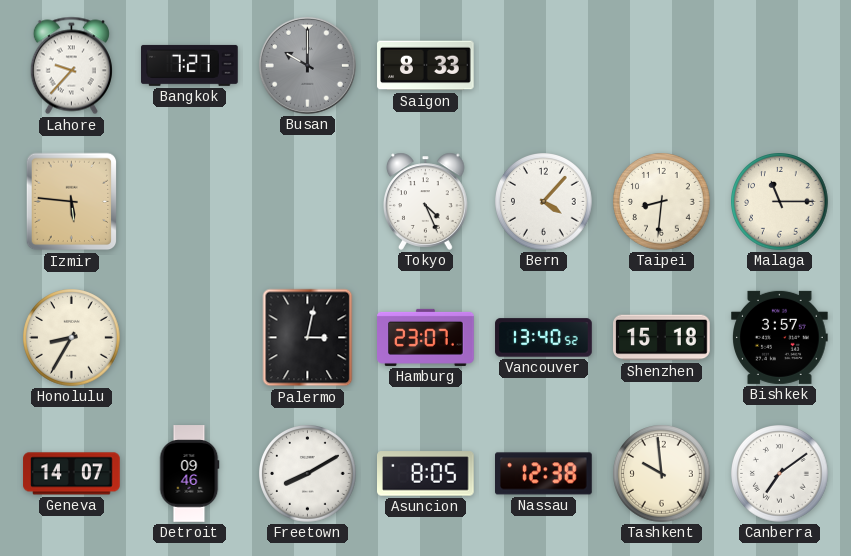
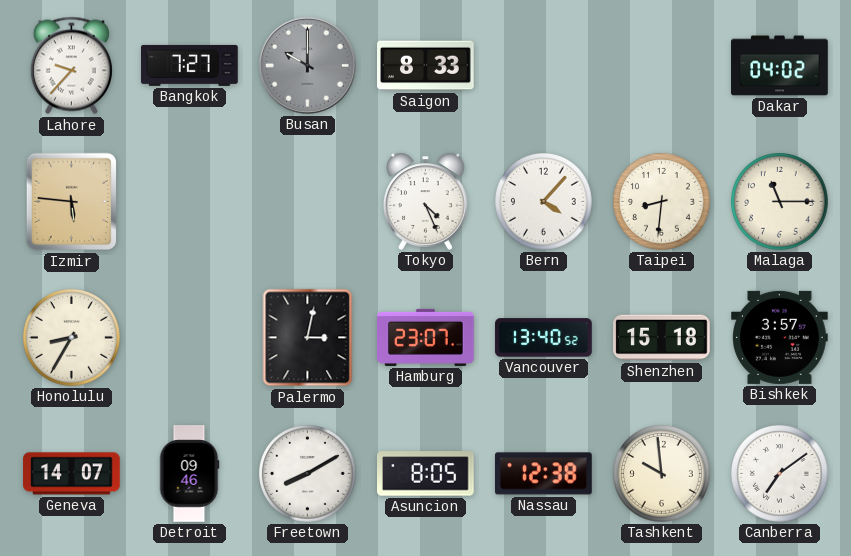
Dakar: none -> 04:02
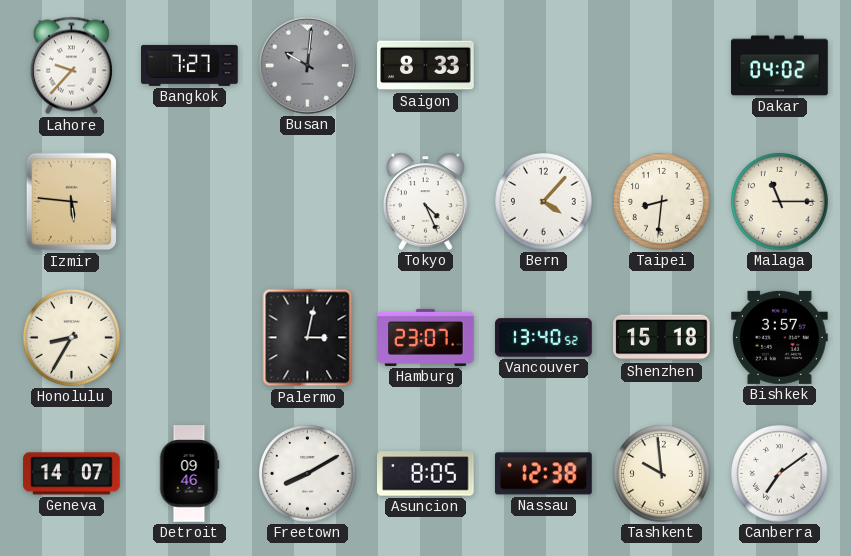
Busan: 10:00 -> 10:01
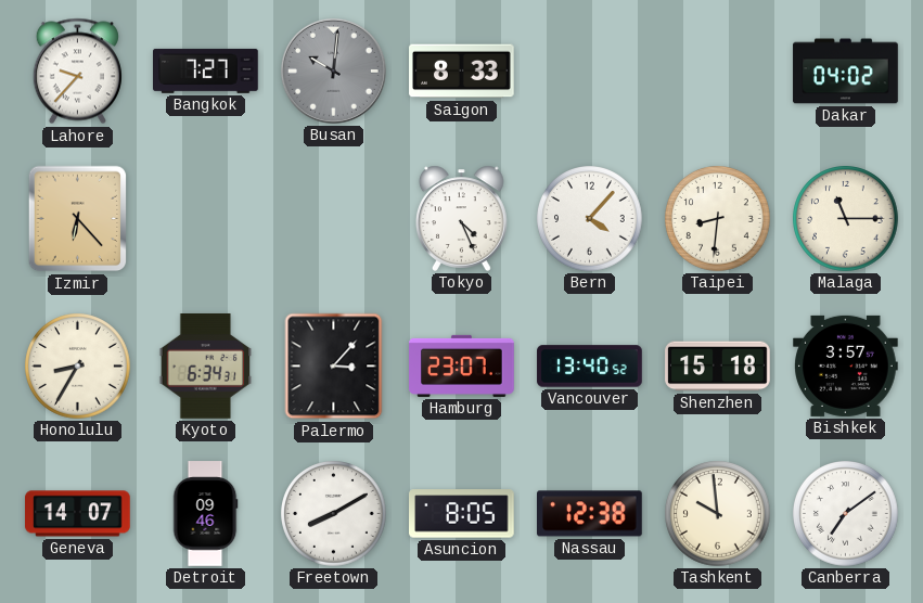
Izmir: 5:46 -> 6:23
Kyoto: none -> 6:34
Palermo: 3:02 -> 3:07
